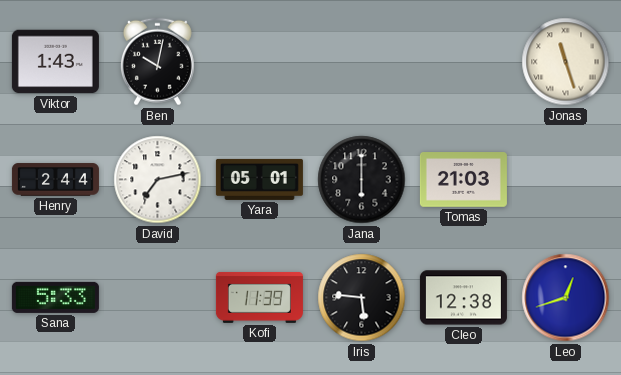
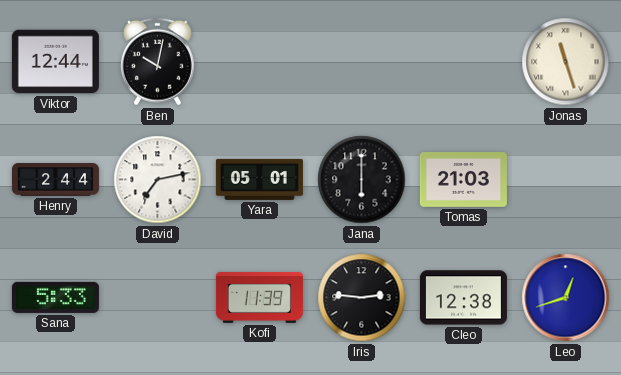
Viktor: 1:43 -> 12:44
Iris: 5:46 -> 2:46
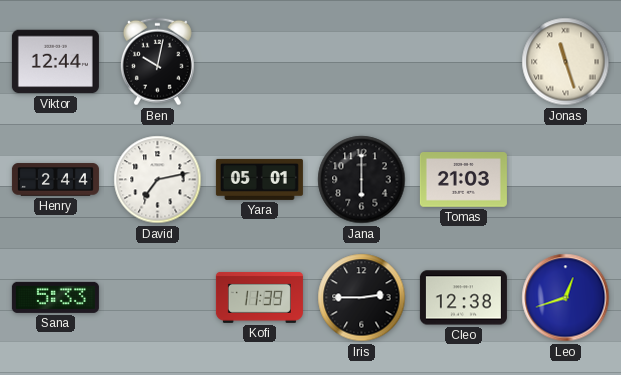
Iris: 2:46 -> 2:45
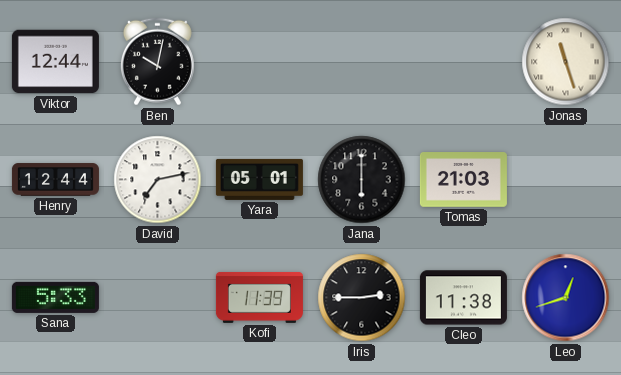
Henry: 2:44 -> 12:44
Cleo: 12:38 -> 11:38
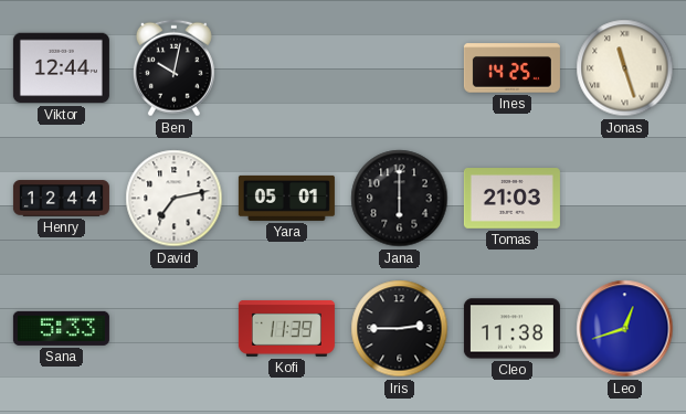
Ines: none -> 14:25
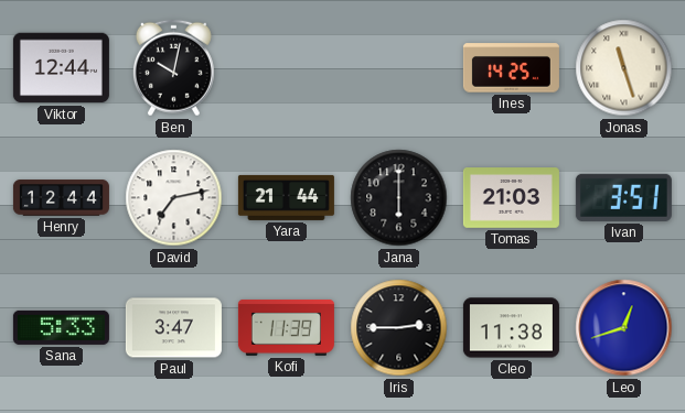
Yara: 05:01 -> 21:44
Ivan: none -> 3:51
Paul: none -> 3:47
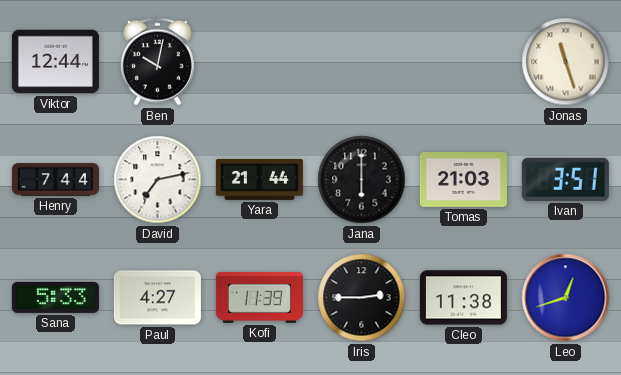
Ines: 14:25 -> none
Henry: 12:44 -> 7:44
Paul: 3:47 -> 4:27
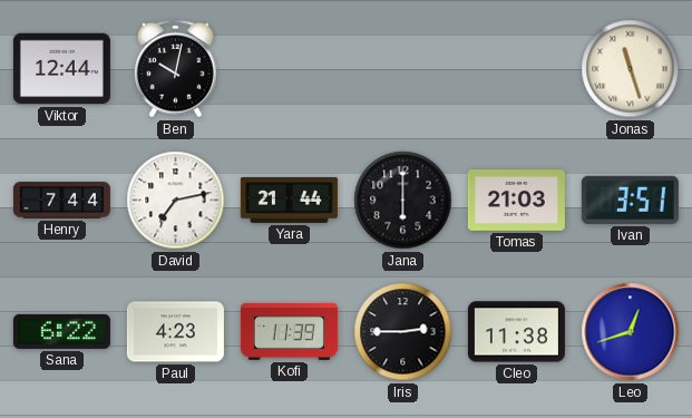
Sana: 5:33 -> 6:22
Paul: 4:27 -> 4:23
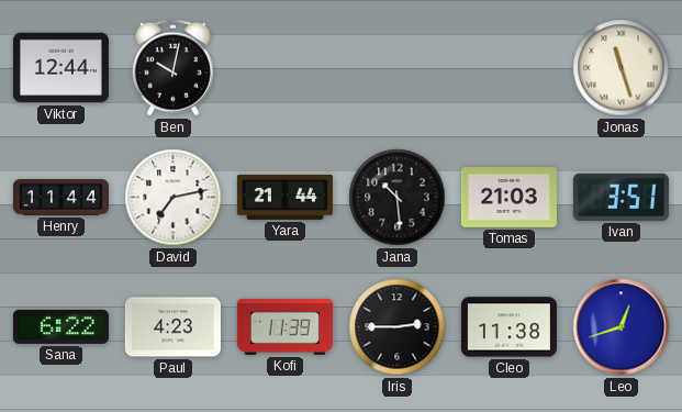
Henry: 7:44 -> 11:44
Jana: 6:00 -> 10:29
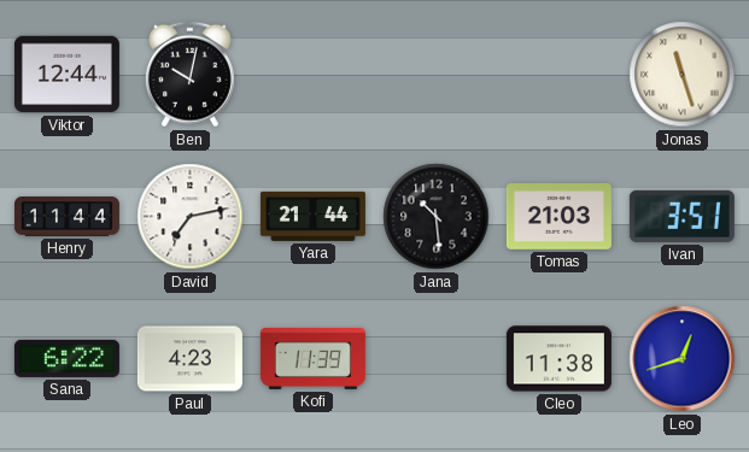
Iris: 2:45 -> none
